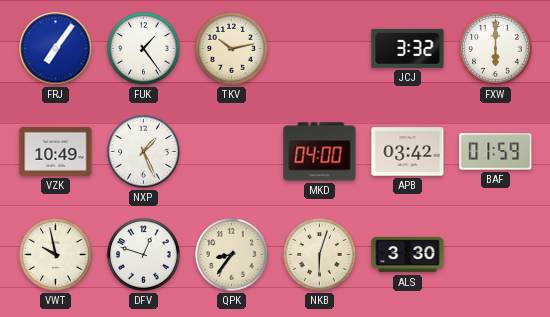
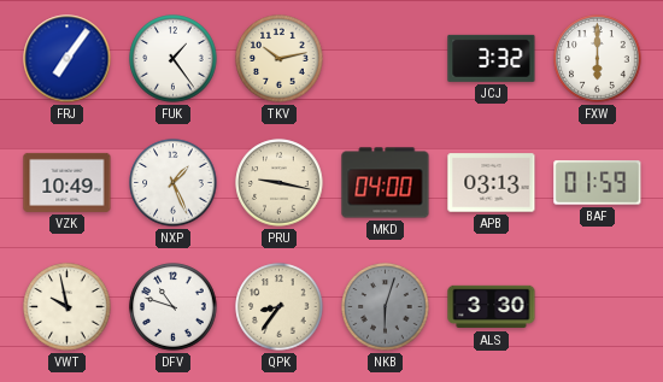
PRU: none -> 9:17
APB: 03:42 -> 03:13
DFV: 12:48 -> 10:48
NKB dial: cream -> grey
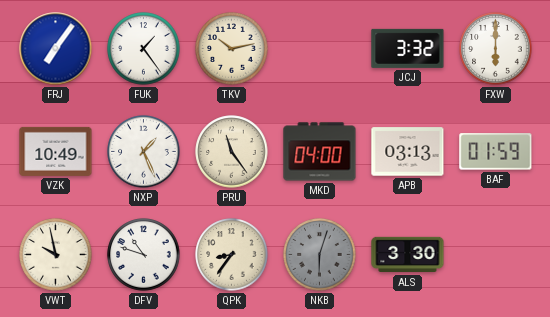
PRU: 9:17 -> 11:24
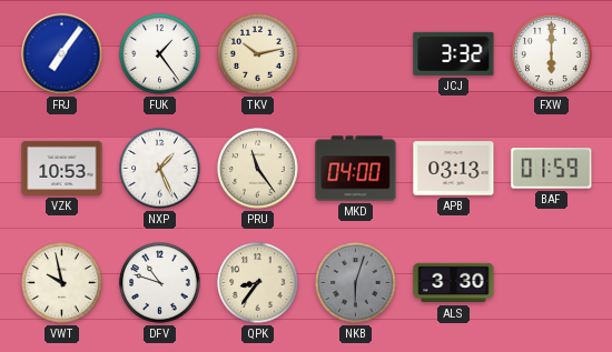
VZK: 10:49 -> 10:53
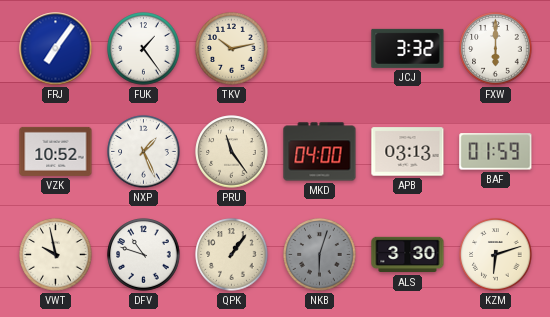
VZK: 10:53 -> 10:52
QPK: 8:36 -> 1:06
KZM: none -> 6:12
